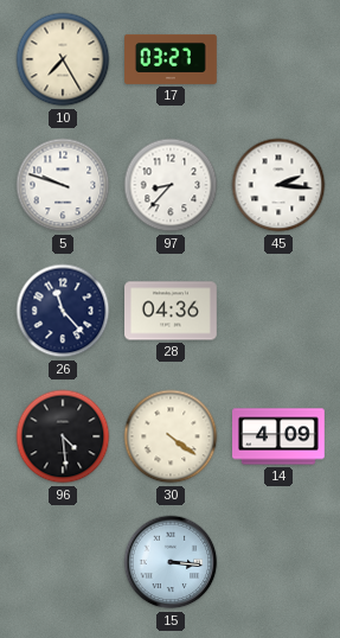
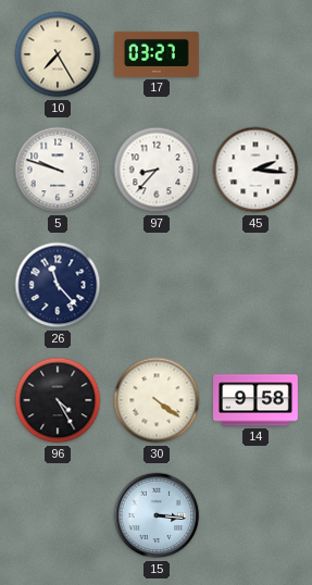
28: 04:36 -> none
96: 4:29 -> 4:25
14: 4:09 -> 9:58
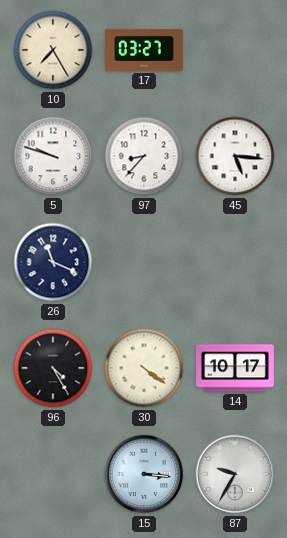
45: 2:16 -> 5:16
26: 11:23 -> 11:19
14: 9:58 -> 10:17
87: none -> 9:35
